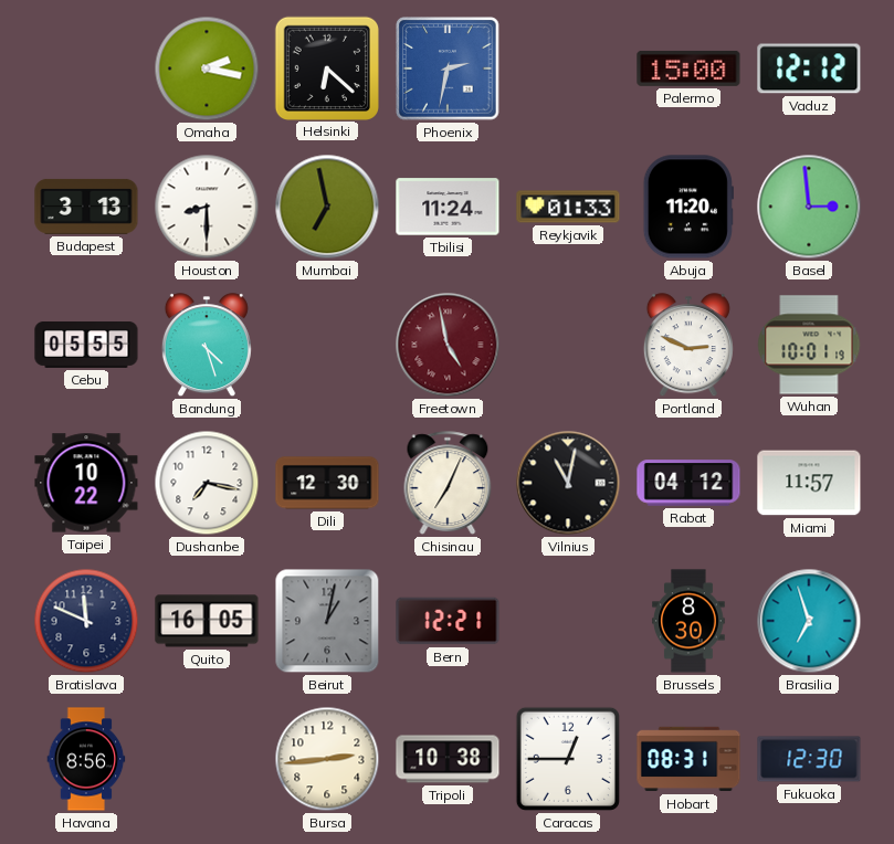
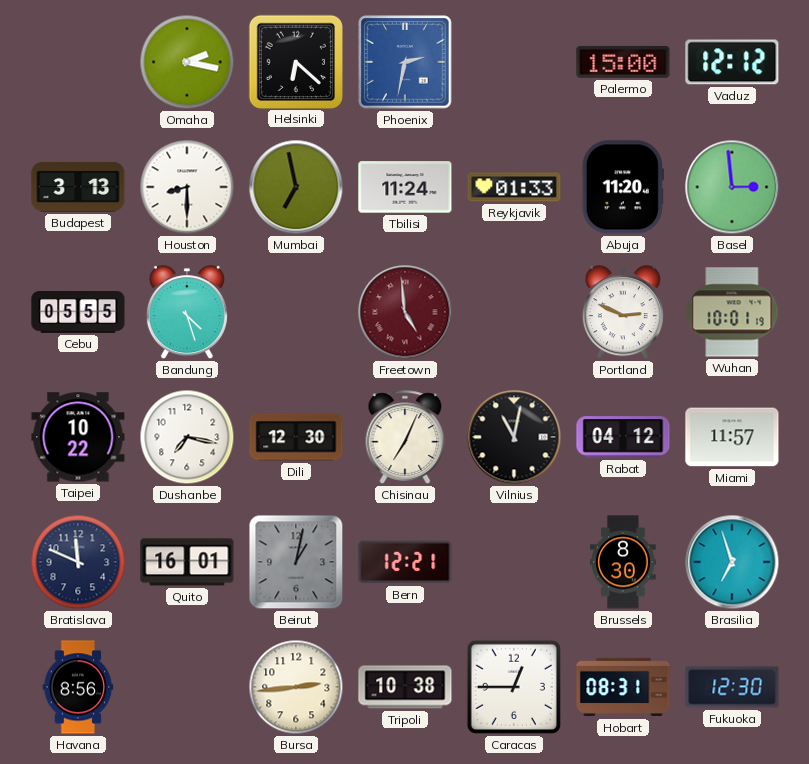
Freetown: 4:58 -> 4:59
Quito: 16:05 -> 16:01
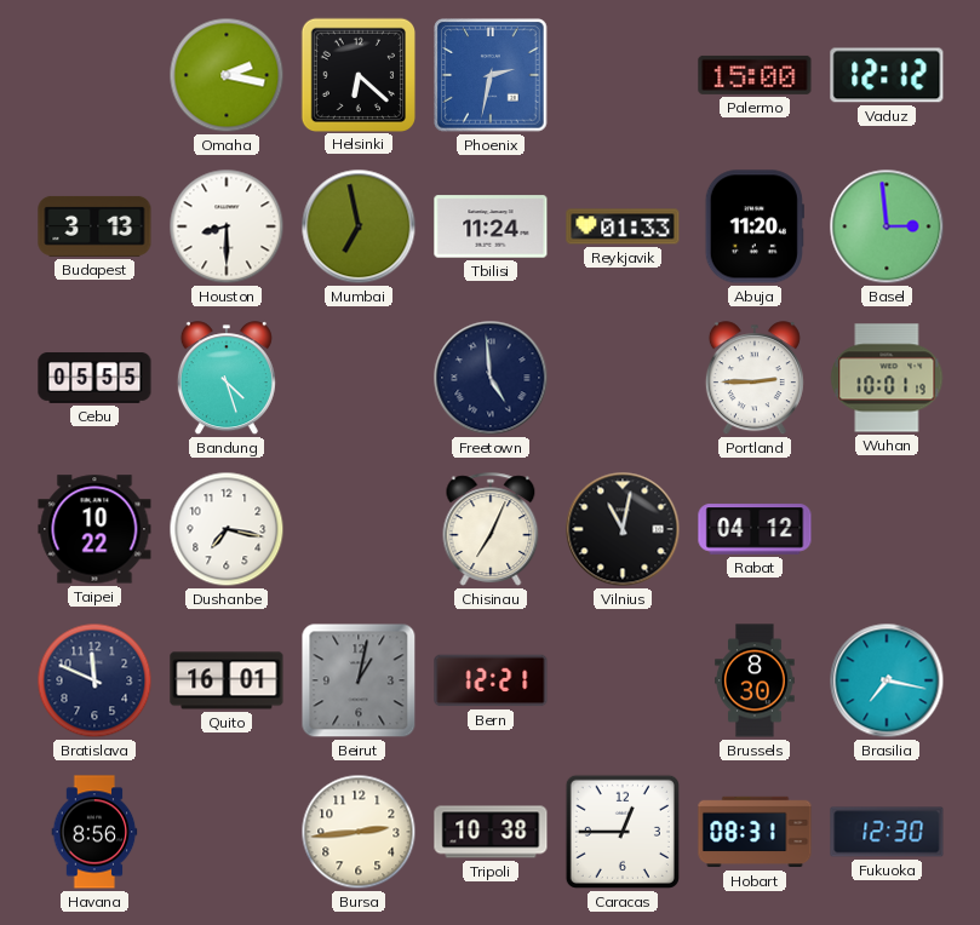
Freetown dial: burgundy -> navy
Portland: 2:49 -> 2:45
Dili: 12:30 -> none
Miami: 11:57 -> none
Brasilia: 6:57 -> 7:17
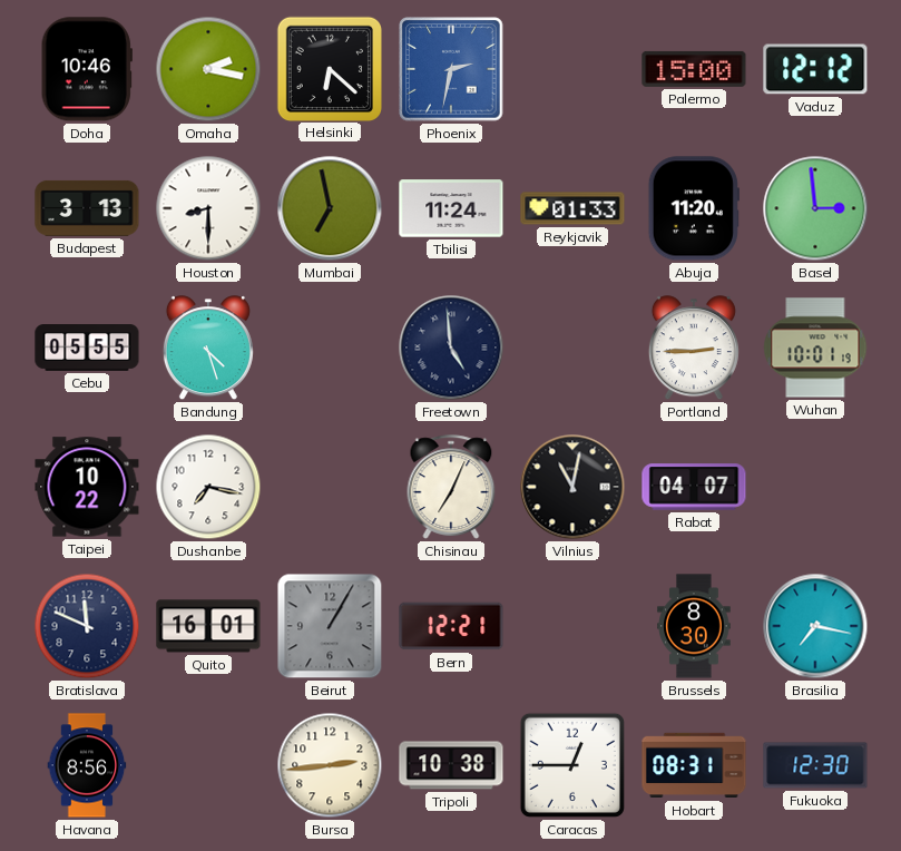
Doha: none -> 10:46
Rabat: 04:12 -> 04:07
Beirut: 1:02 -> 1:05
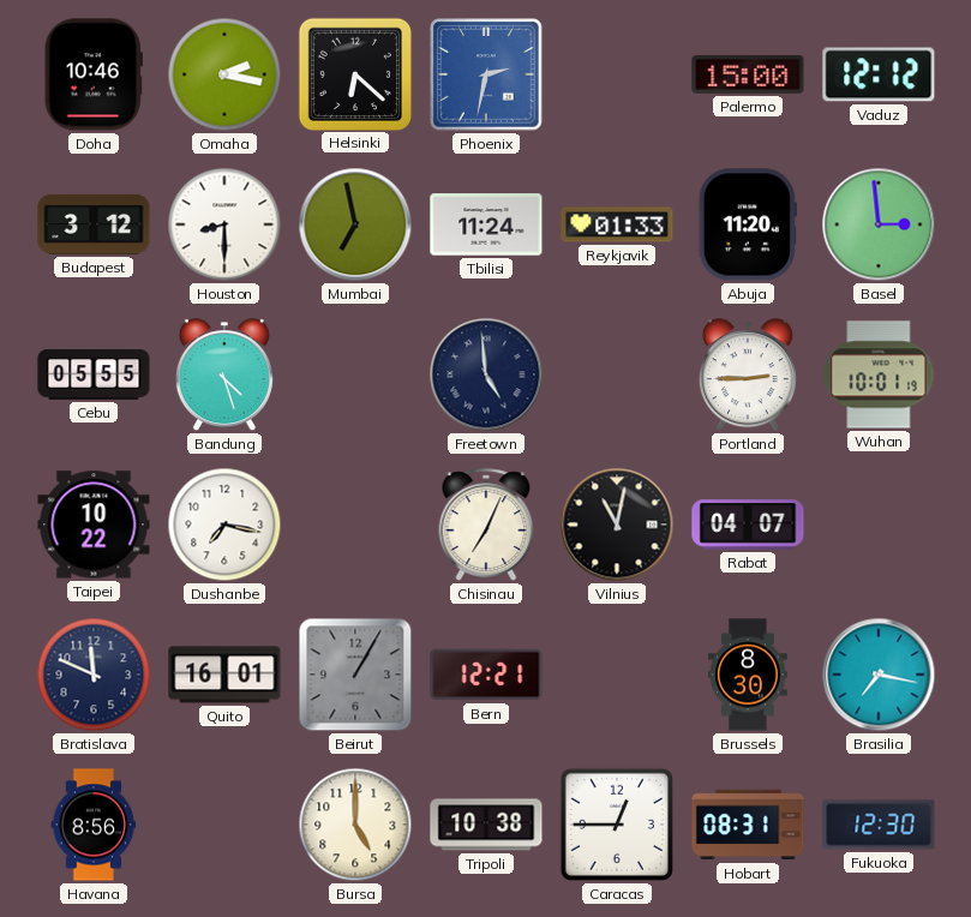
Budapest: 3:13 -> 3:12
Bursa: 2:44 -> 5:00
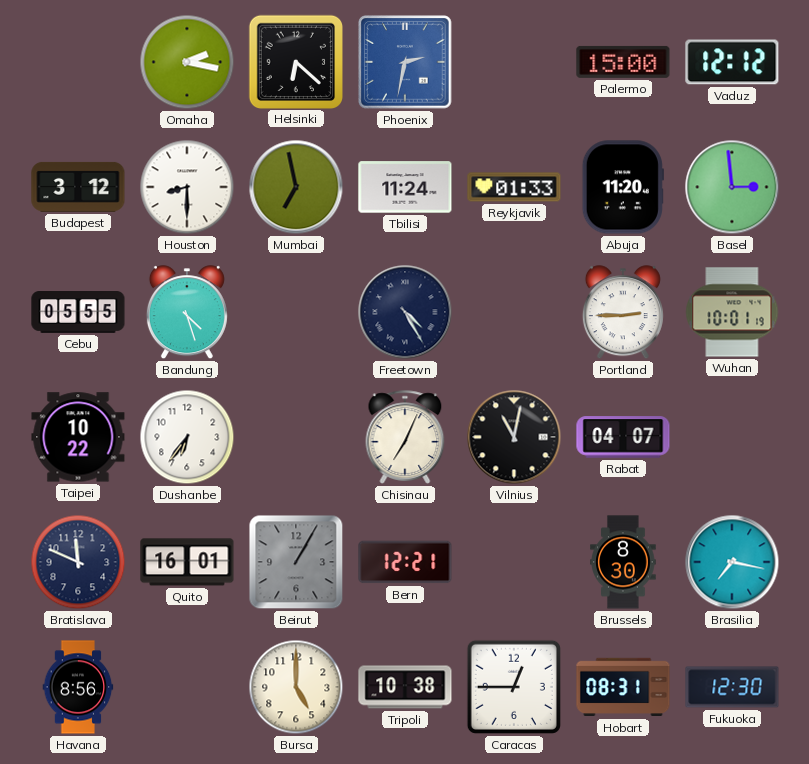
Doha: 10:46 -> none
Freetown: 4:59 -> 4:25
Dushanbe: 7:17 -> 6:36
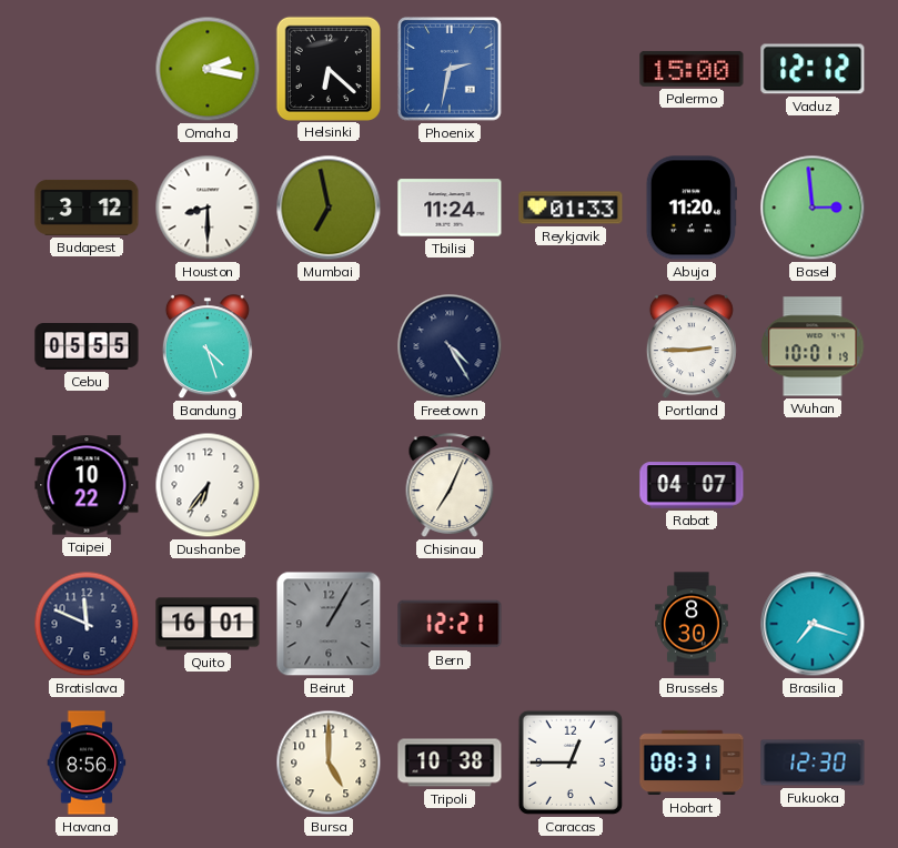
Vilnius: 11:02 -> none
Brasilia: 7:17 -> 7:18
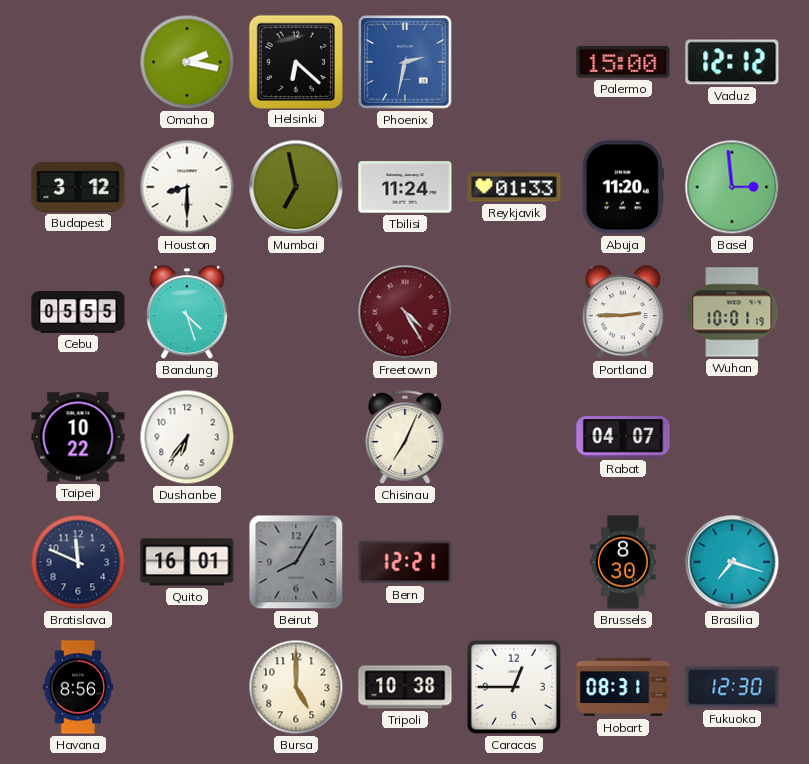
Freetown dial: navy -> burgundy
Beirut: 1:05 -> 8:05
